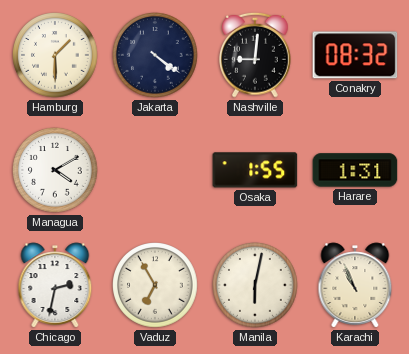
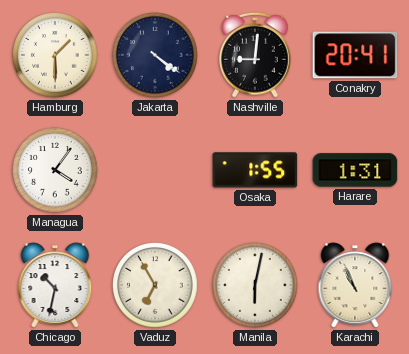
Conakry: 08:32 -> 20:41
Managua: 4:10 -> 4:06
Chicago: 2:32 -> 10:32
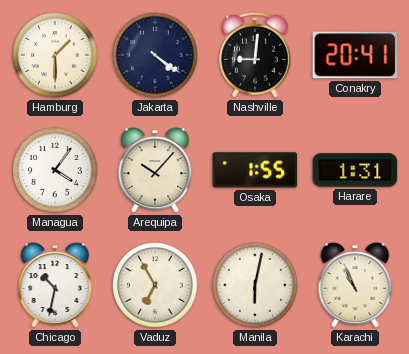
Arequipa: none -> 10:07
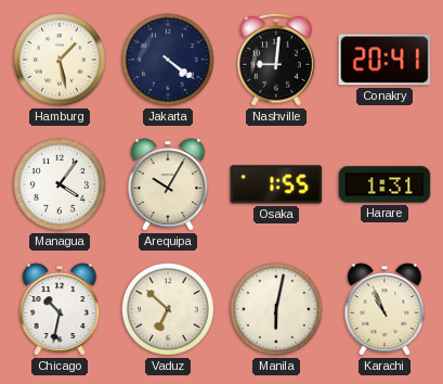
Hamburg: 1:30 -> 1:28
Arequipa: 10:07 -> 10:05
Vaduz: 6:55 -> 6:52
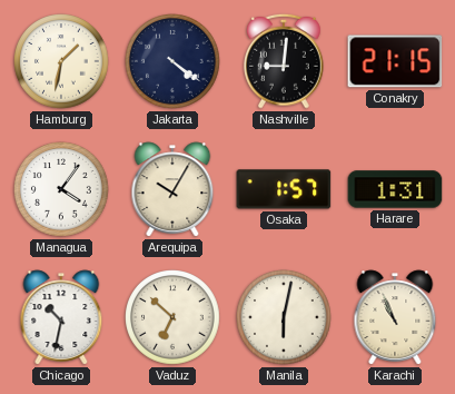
Hamburg: 1:28 -> 1:32
Conakry: 20:41 -> 21:15
Osaka: 1:55 -> 1:57
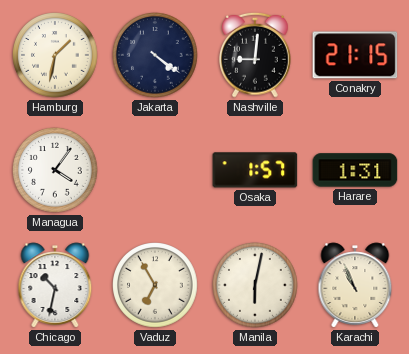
Arequipa: 10:05 -> none
Vaduz: 6:52 -> 6:55
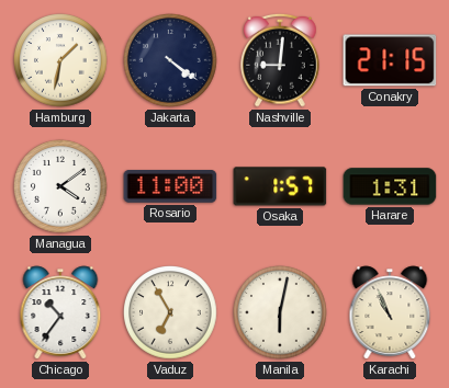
Managua: 4:06 -> 4:09
Rosario: none -> 11:00
Chicago: 10:32 -> 10:36
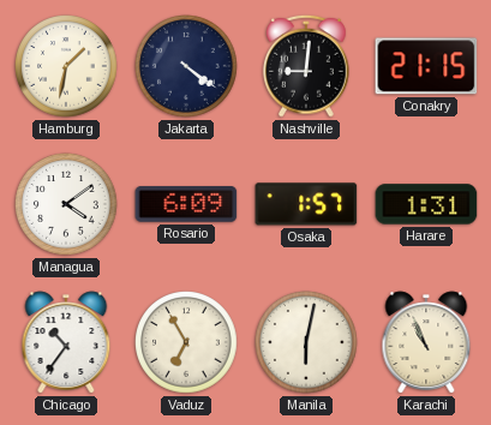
Rosario: 11:00 -> 6:09
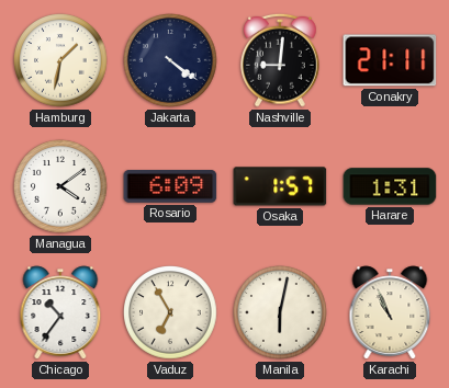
Conakry: 21:15 -> 21:11
